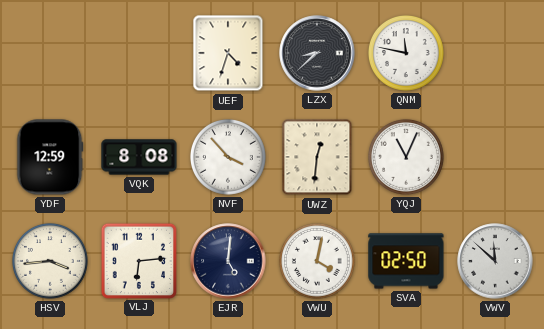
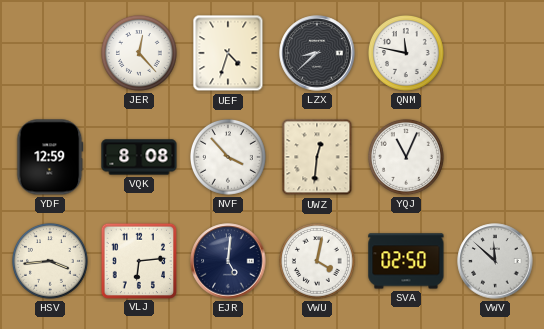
JER: none -> 12:23
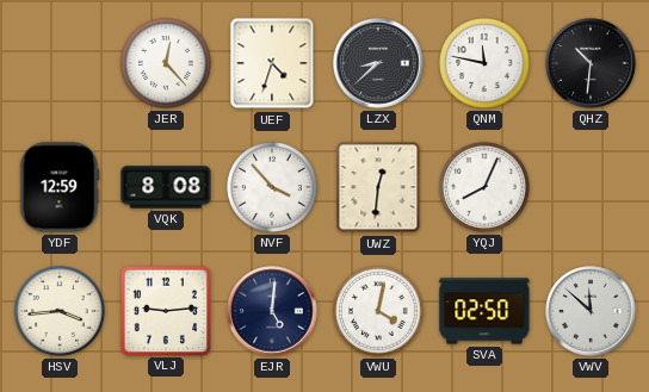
QHZ: none -> 10:31
YQJ: 11:04 -> 8:04
VLJ: 6:14 -> 9:14
